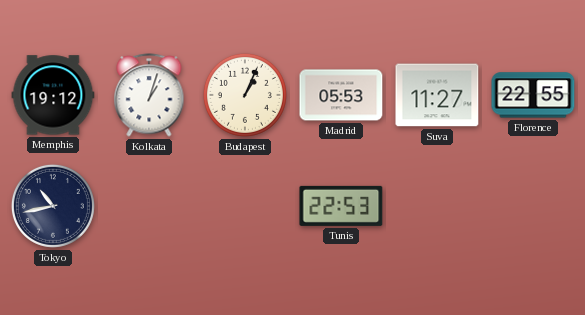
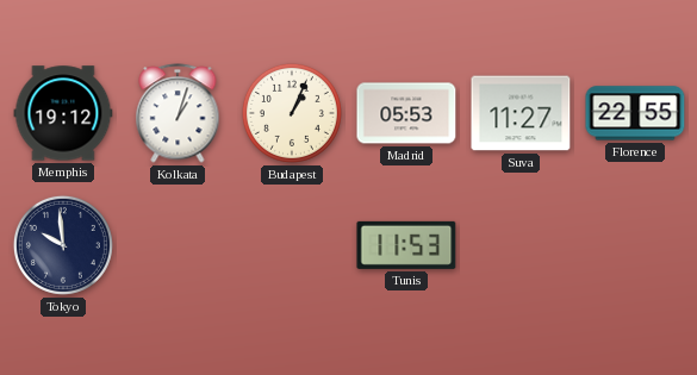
Tokyo: 10:43 -> 9:59
Tunis: 22:53 -> 11:53
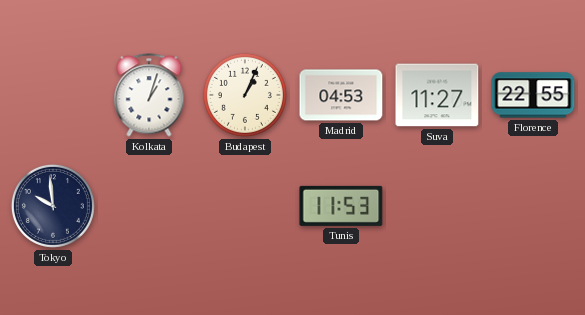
Memphis: 19:12 -> none
Madrid: 05:53 -> 04:53
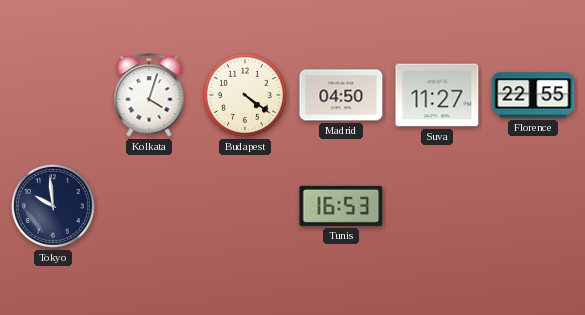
Kolkata: 1:03 -> 4:03
Budapest: 1:04 -> 4:21
Madrid: 04:53 -> 04:50
Tunis: 11:53 -> 16:53
